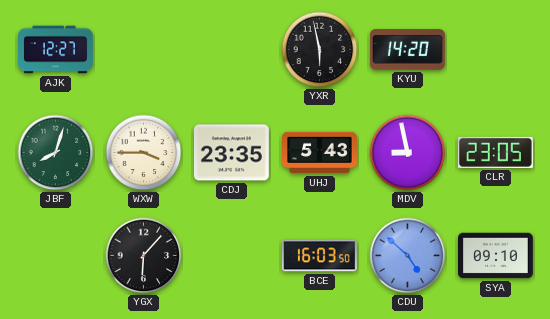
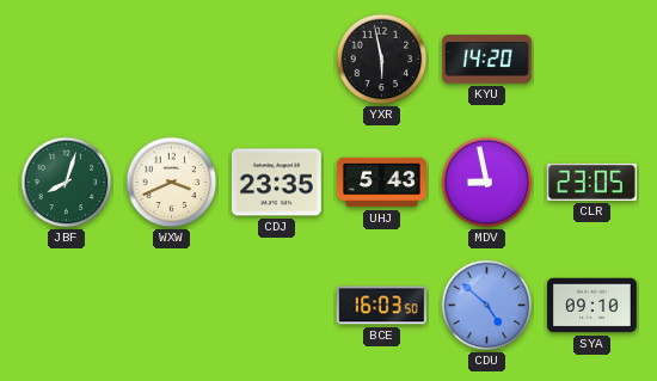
AJK: 12:27 -> none
WXW: 3:45 -> 3:41
YGX: 6:07 -> none
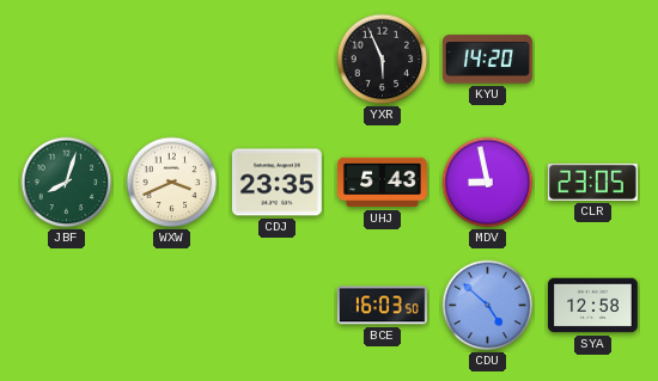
YXR: 5:58 -> 5:56
SYA: 09:10 -> 12:58
